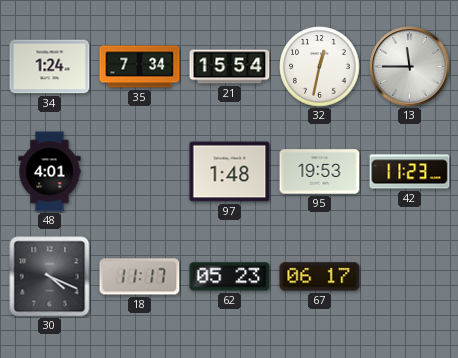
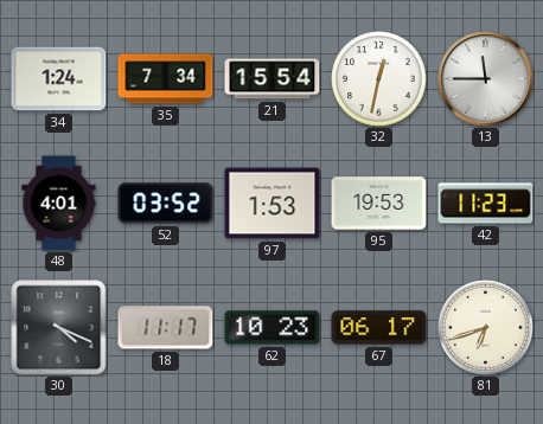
52: none -> 03:52
97: 1:48 -> 1:53
62: 05:23 -> 10:23
81: none -> 6:42
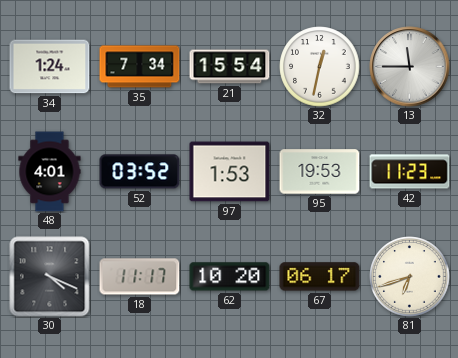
62: 10:23 -> 10:20
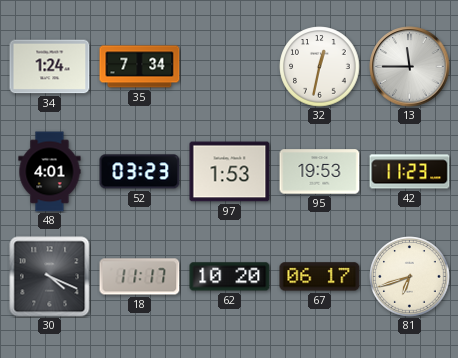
21: 15:54 -> none
52: 03:52 -> 03:23
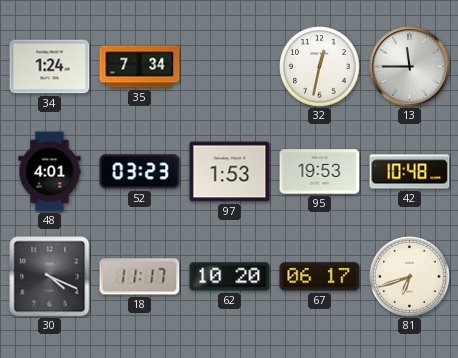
42: 11:23 -> 10:48
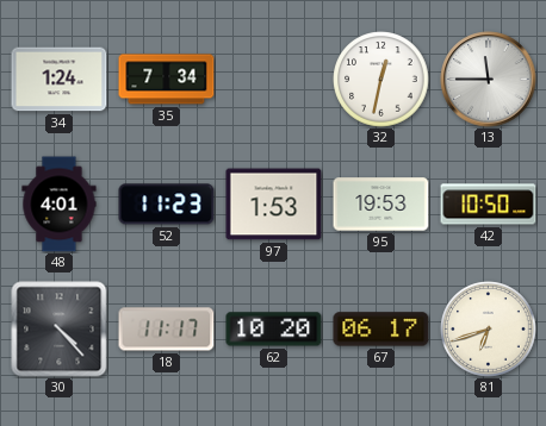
52: 03:23 -> 11:23
42: 10:48 -> 10:50
30: 4:19 -> 4:23
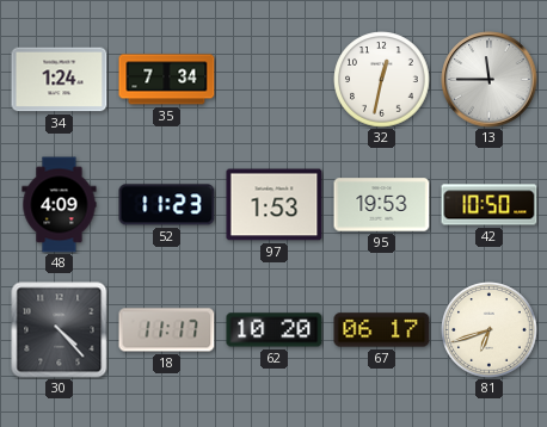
48: 4:01 -> 4:09
